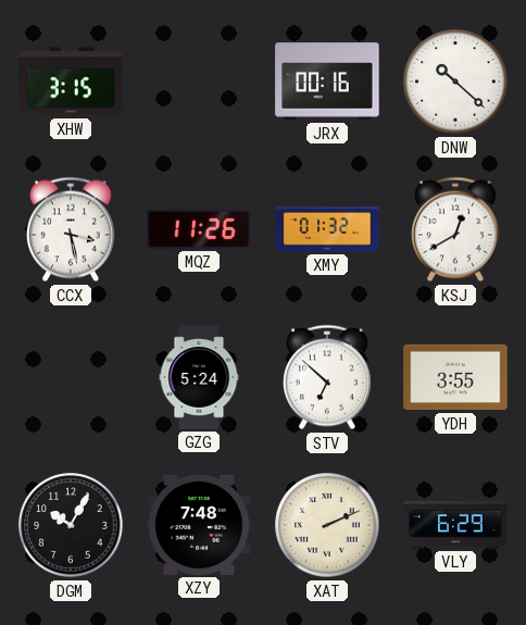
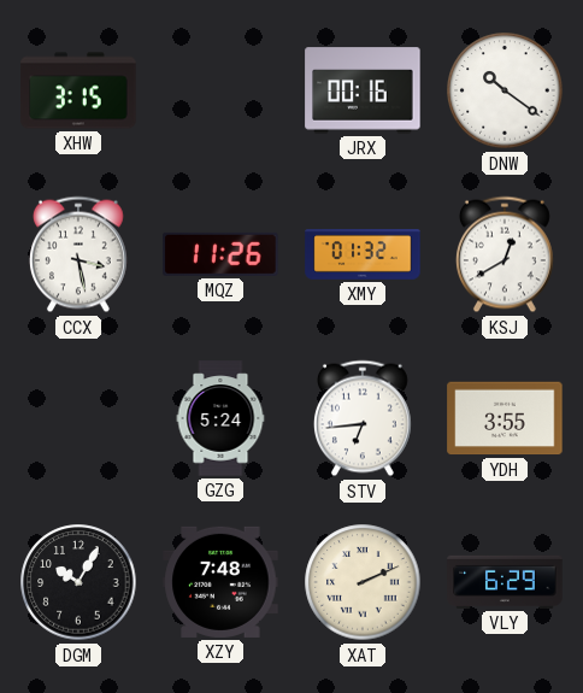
DNW: 10:22 -> 10:21
STV: 6:52 -> 6:44
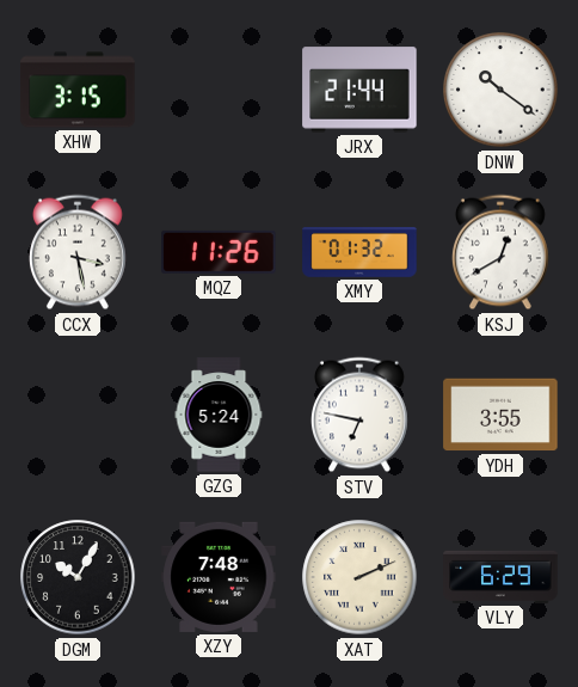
JRX: 00:16 -> 21:44
STV: 6:44 -> 6:47
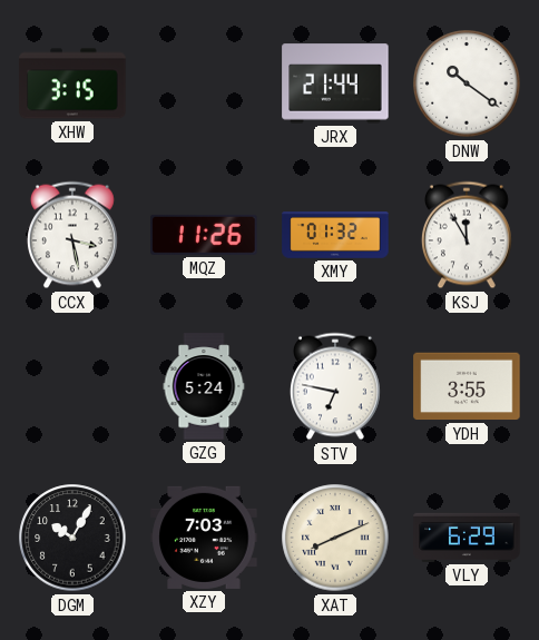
KSJ: 12:40 -> 11:55
XZY: 7:48 -> 7:03
XAT: 2:11 -> 8:11
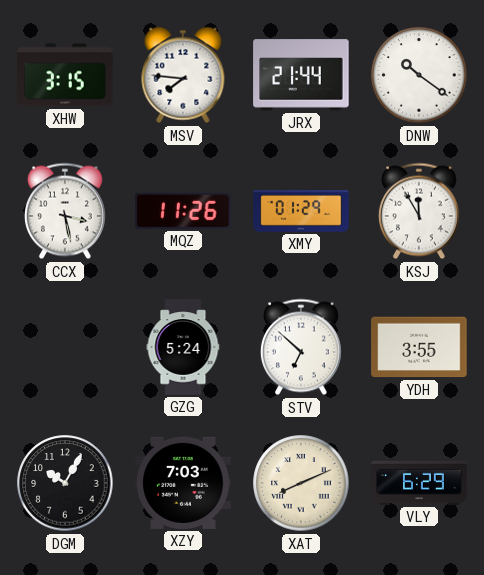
MSV: none -> 7:46
XMY: 01:32 -> 01:29
STV: 6:47 -> 6:52
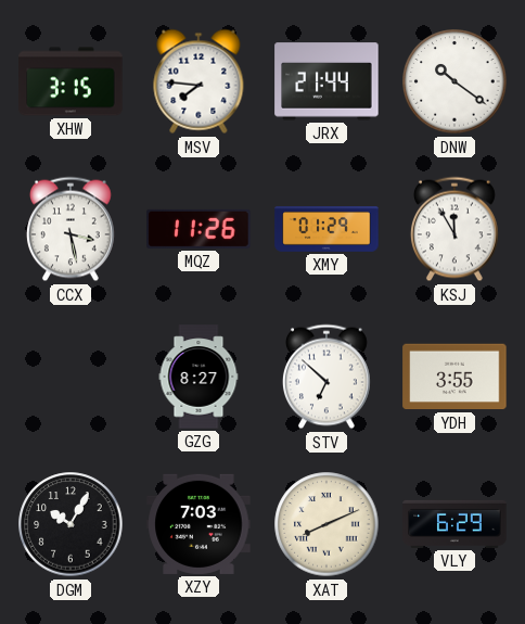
GZG: 5:24 -> 8:27
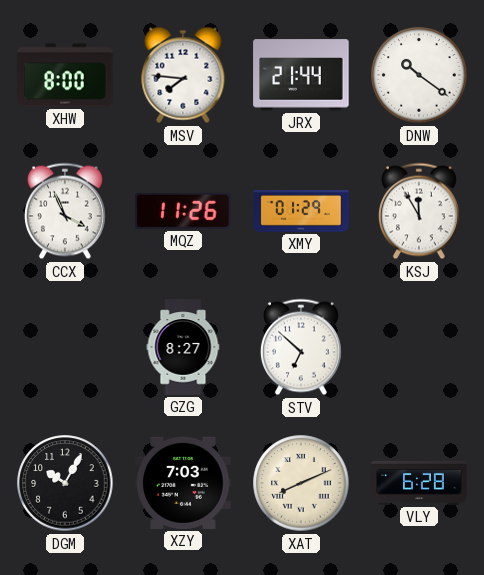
XHW: 3:15 -> 8:00
CCX: 3:28 -> 3:56
YDH: 3:55 -> none
VLY: 6:29 -> 6:28
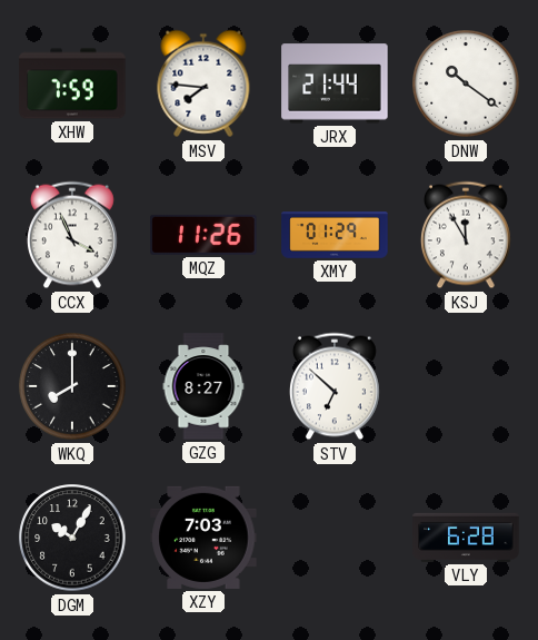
XHW: 8:00 -> 7:59
WKQ: none -> 8:00
XAT: 8:11 -> none
